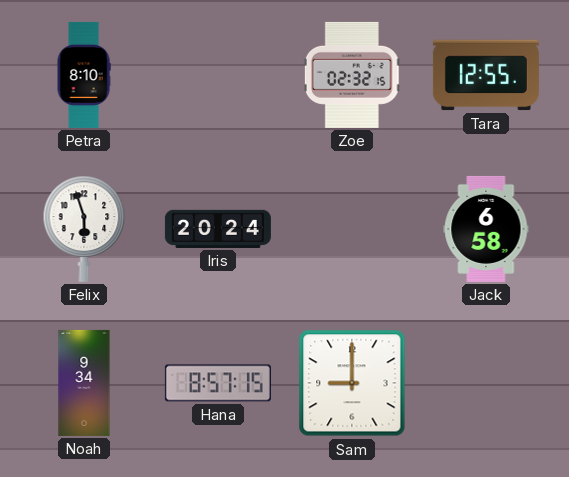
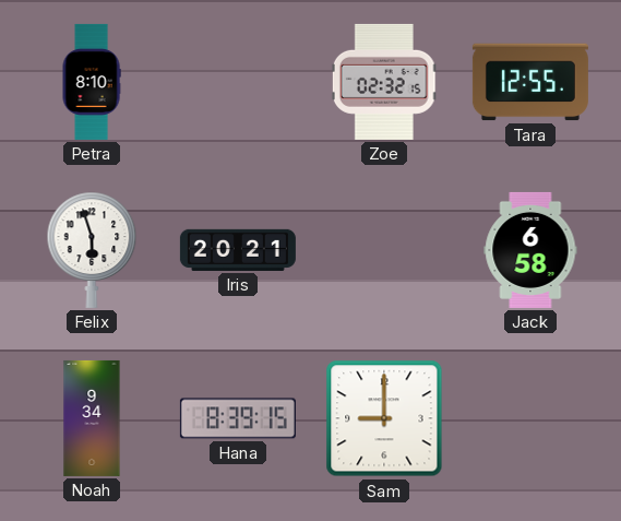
Iris: 20:24 -> 20:21
Hana: 8:57 -> 8:39
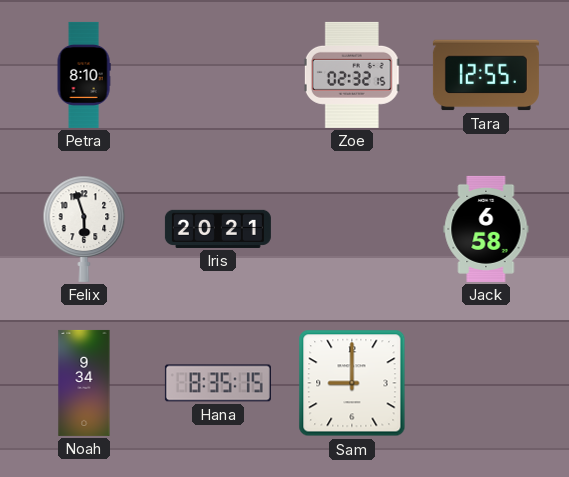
Hana: 8:39 -> 8:35
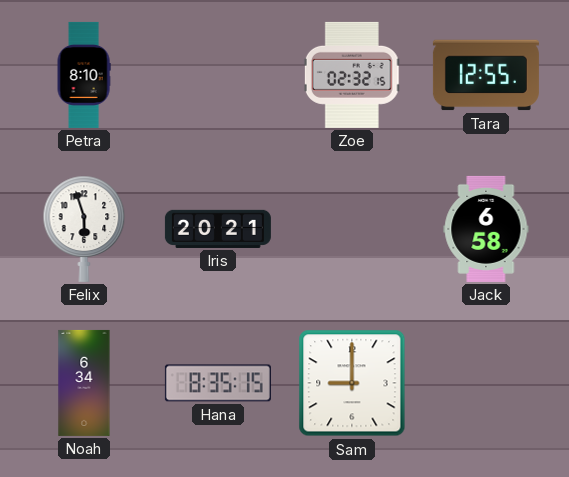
Noah: 9:34 -> 6:34
